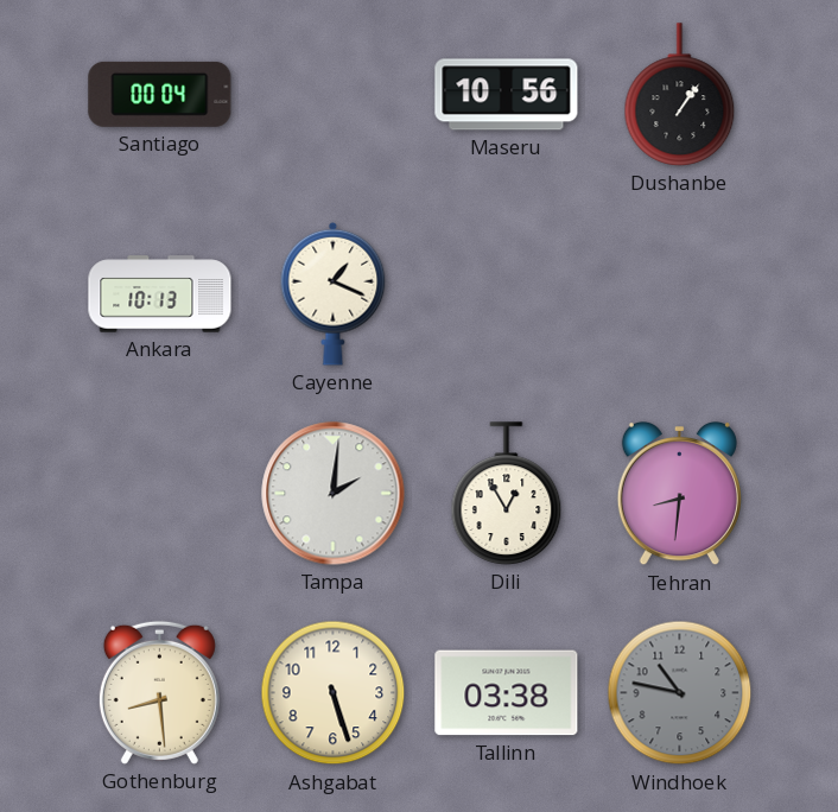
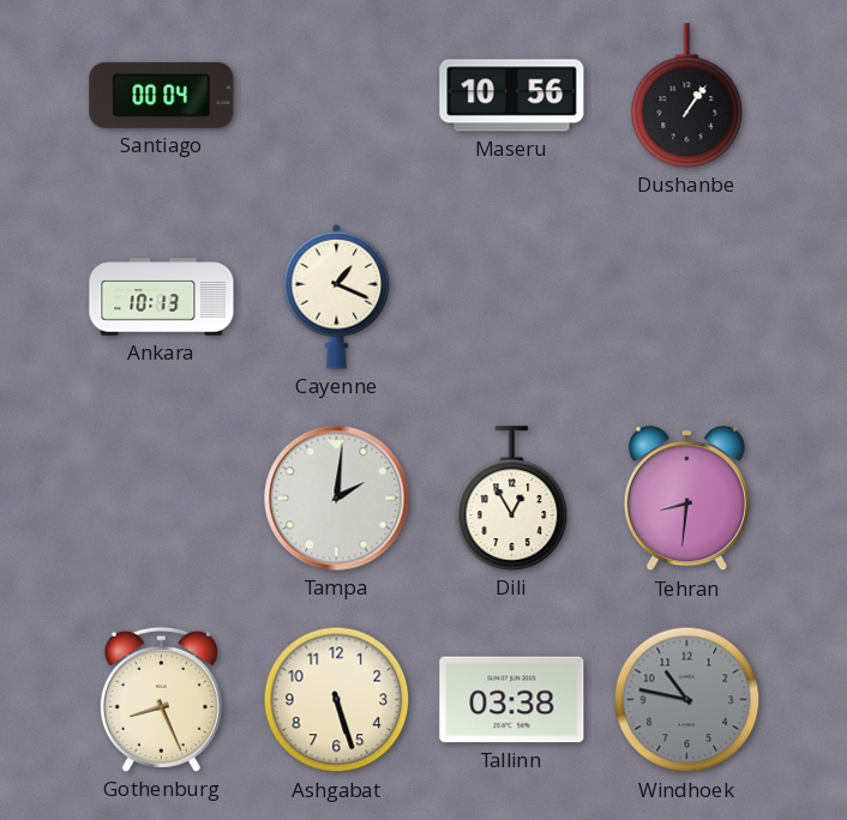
Gothenburg: 8:29 -> 8:26
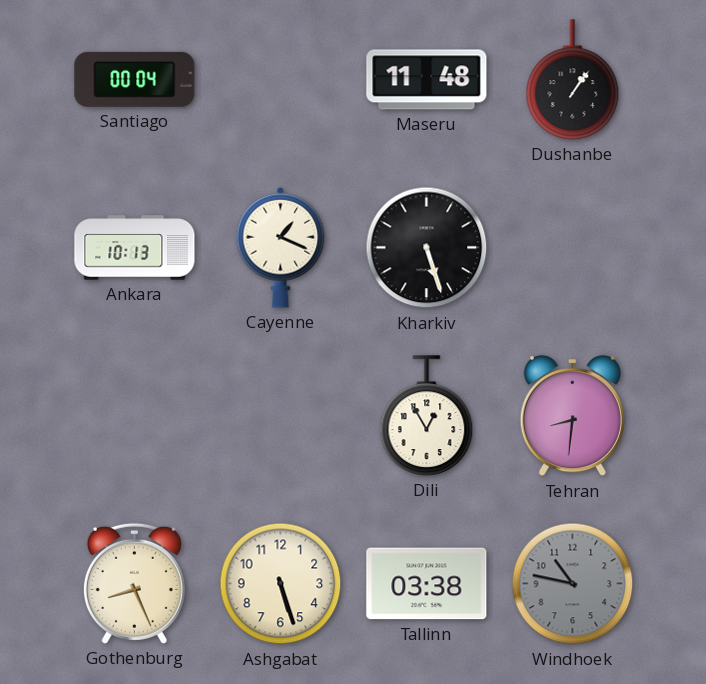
Maseru: 10:56 -> 11:48
Kharkiv: none -> 5:27
Tampa: 2:01 -> none
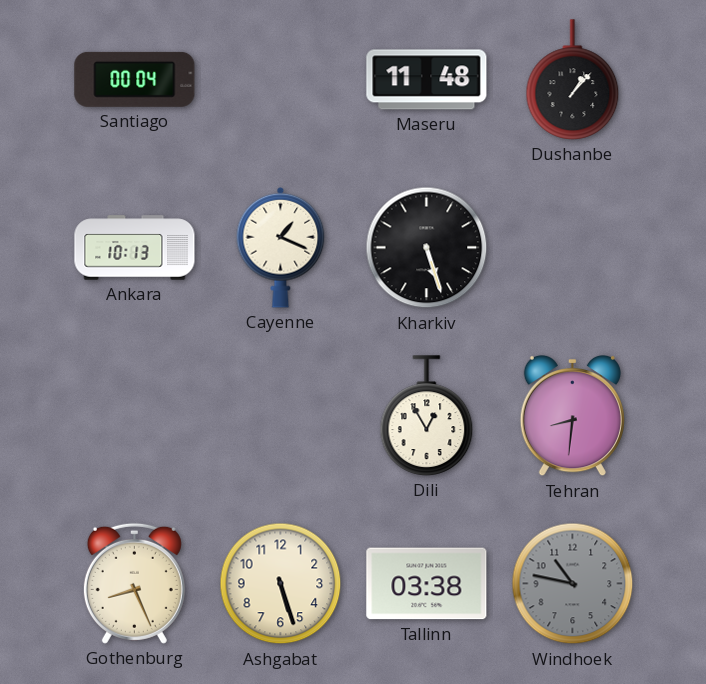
Dushanbe: 1:06 -> 1:07
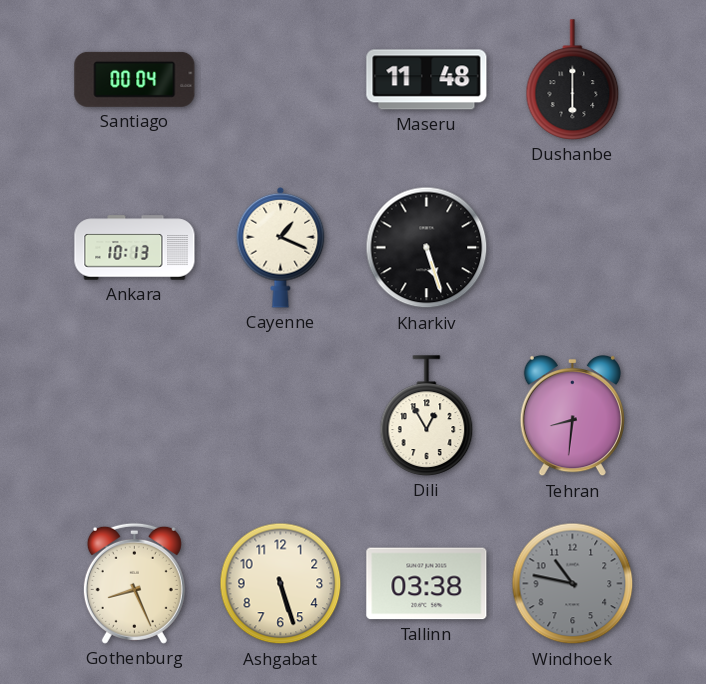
Dushanbe: 1:07 -> 6:00
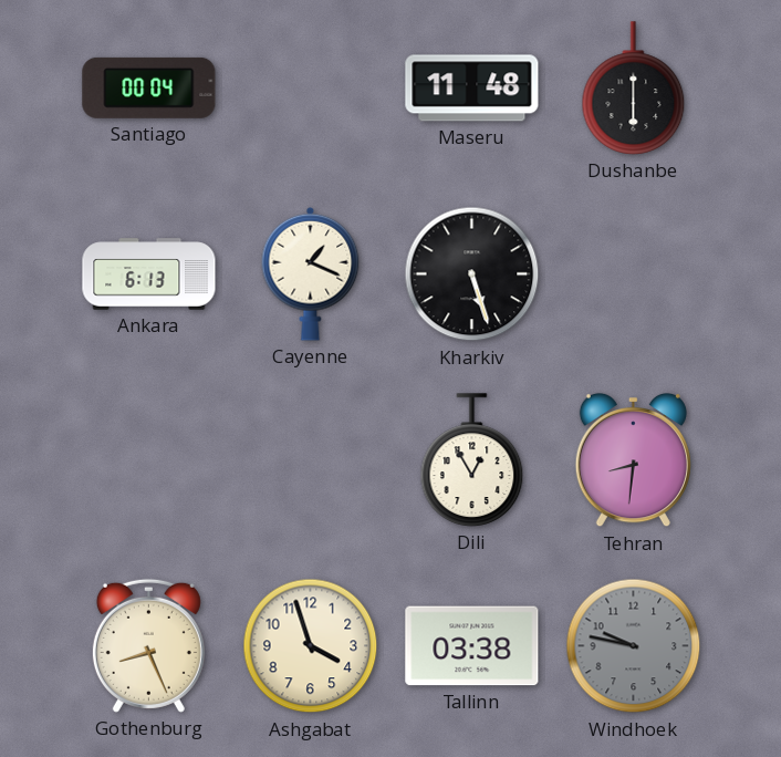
Ankara: 10:13 -> 6:13
Ashgabat: 5:27 -> 3:57
Windhoek: 10:47 -> 9:47
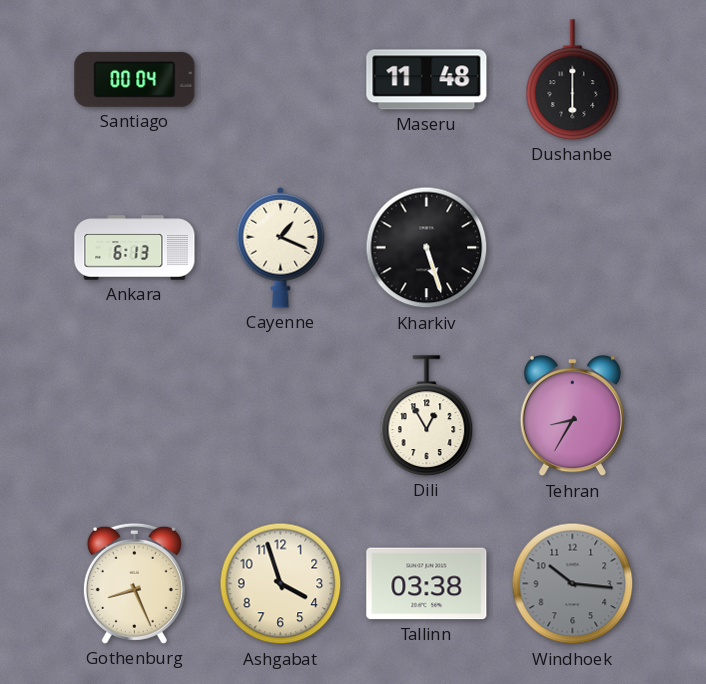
Tehran: 8:31 -> 8:35
Windhoek: 9:47 -> 10:16
